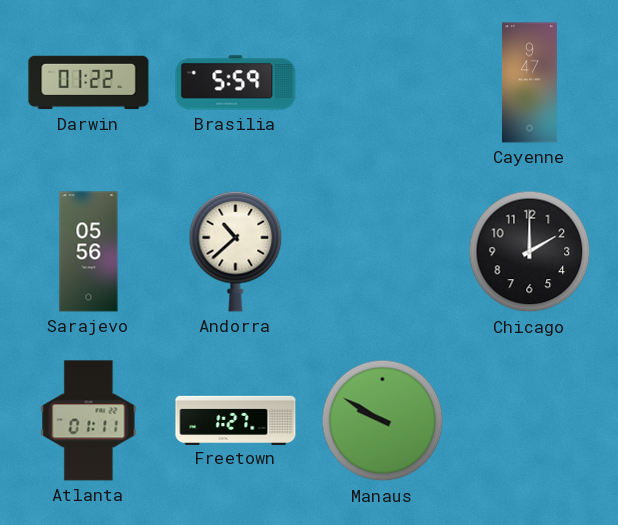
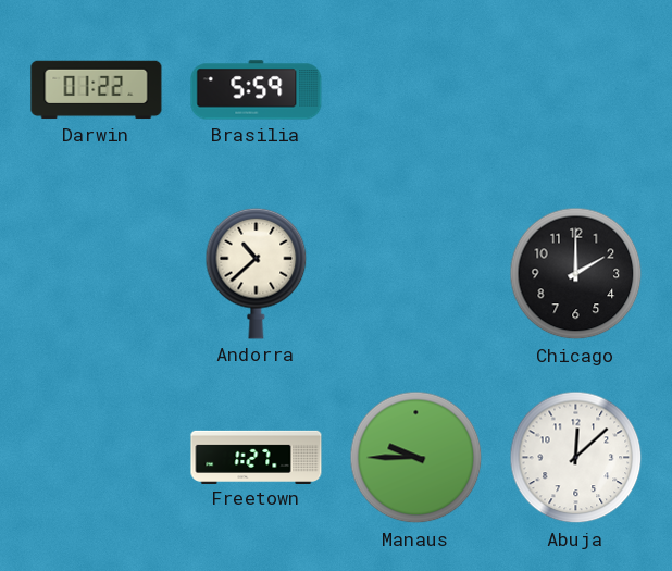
Cayenne: 9:47 -> none
Sarajevo: 05:56 -> none
Atlanta: 01:11 -> none
Manaus: 9:50 -> 9:45
Abuja: none -> 12:08
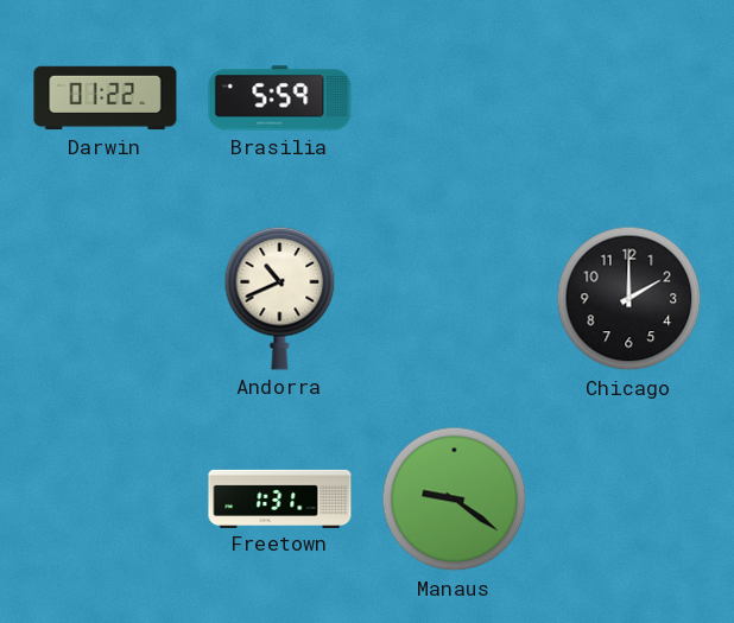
Andorra: 10:38 -> 10:41
Freetown: 1:27 -> 1:31
Manaus: 9:45 -> 9:21
Abuja: 12:08 -> none
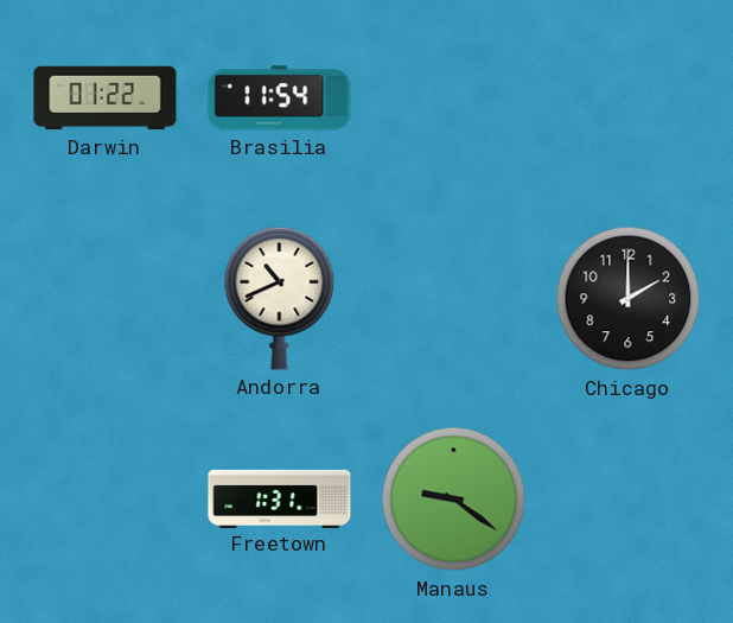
Brasilia: 5:59 -> 11:54
